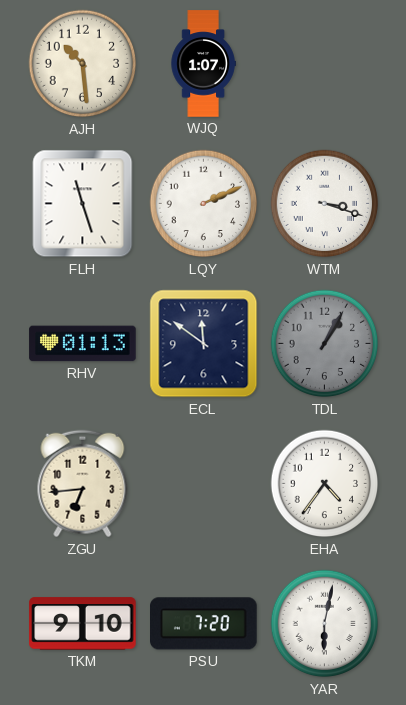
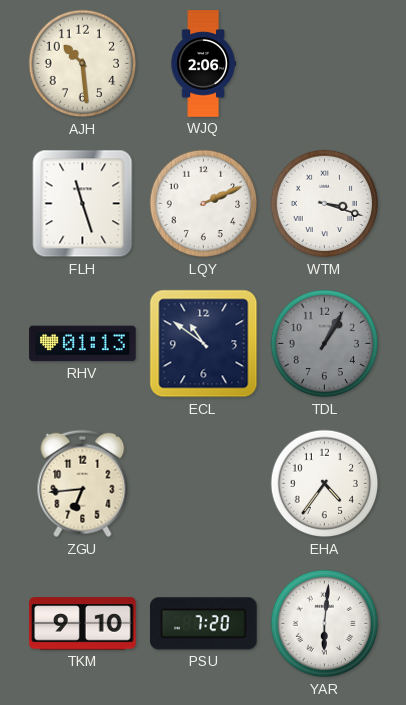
WJQ: 1:07 -> 2:06
ECL: 11:51 -> 10:51
YAR: 6:02 -> 6:01
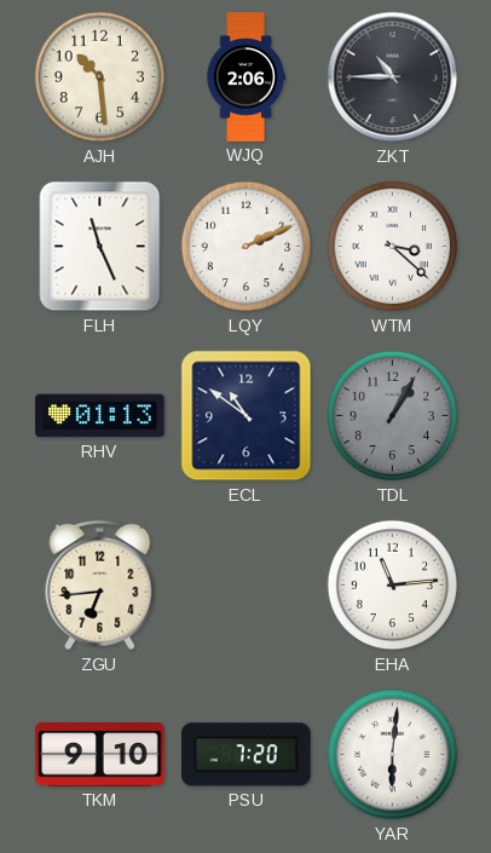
ZKT: none -> 10:45
FLH: 11:27 -> 11:26
WTM: 3:18 -> 3:22
EHA: 4:36 -> 11:14
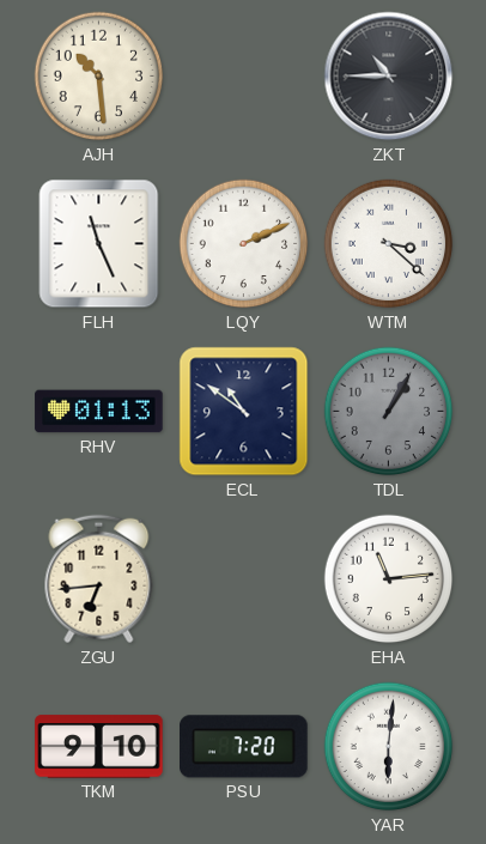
WJQ: 2:06 -> none
